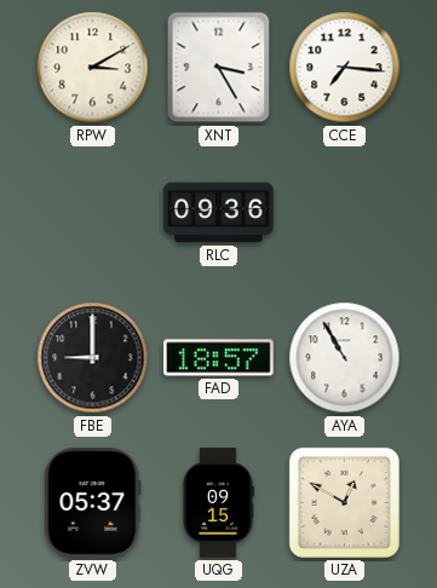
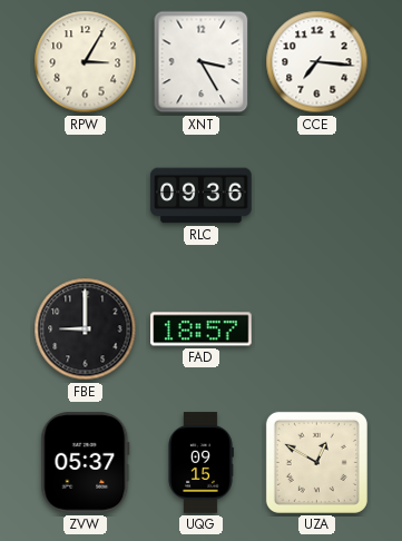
RPW: 3:10 -> 3:05
AYA: 10:55 -> none
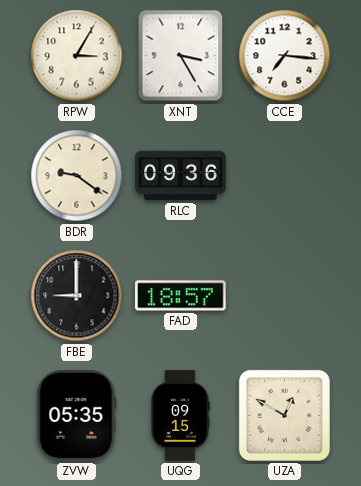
BDR: none -> 9:21
ZVW: 05:37 -> 05:35
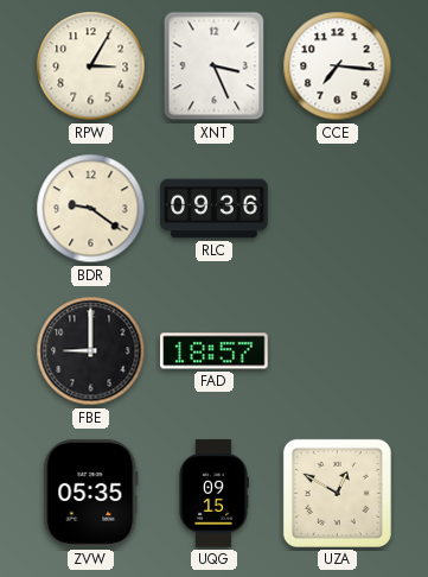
XNT: 3:25 -> 3:26
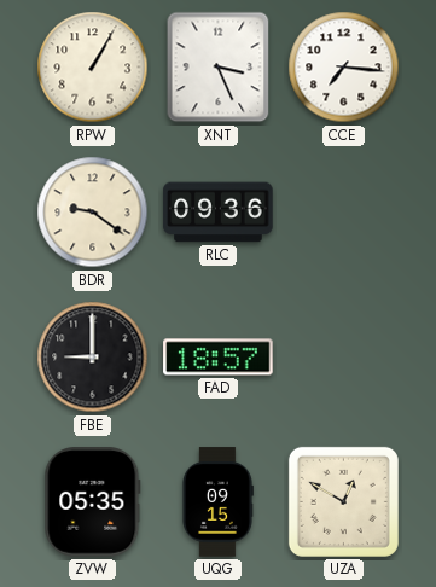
RPW: 3:05 -> 1:05
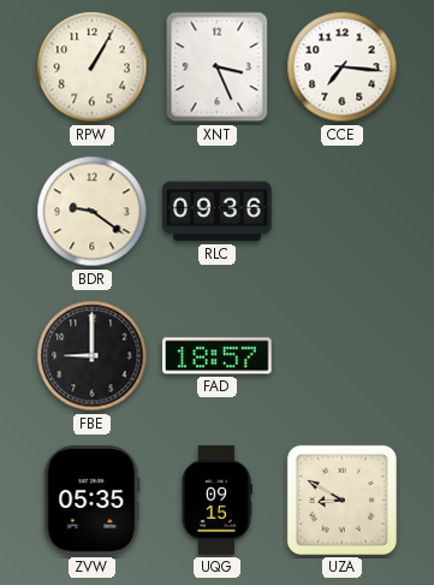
UZA: 12:50 -> 8:50
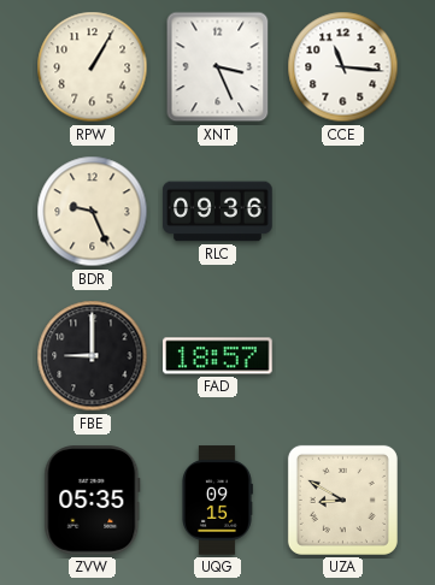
CCE: 7:16 -> 11:16
BDR: 9:21 -> 9:26
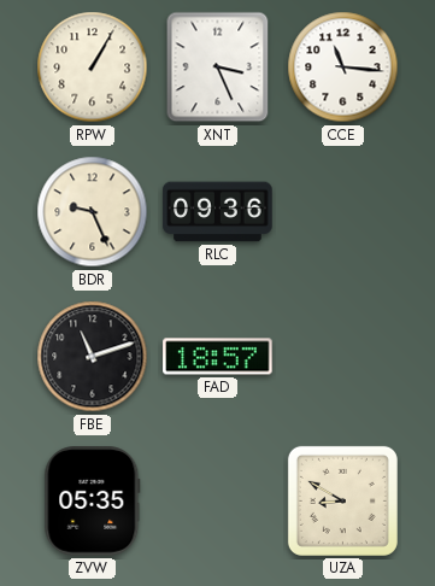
FBE: 9:00 -> 11:12
UQG: 09:15 -> none
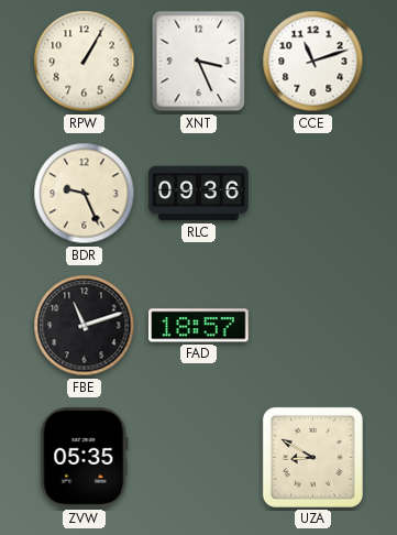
CCE: 11:16 -> 11:12
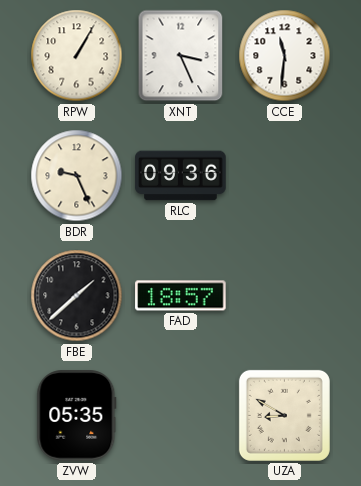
CCE: 11:12 -> 11:31
FBE: 11:12 -> 1:38
